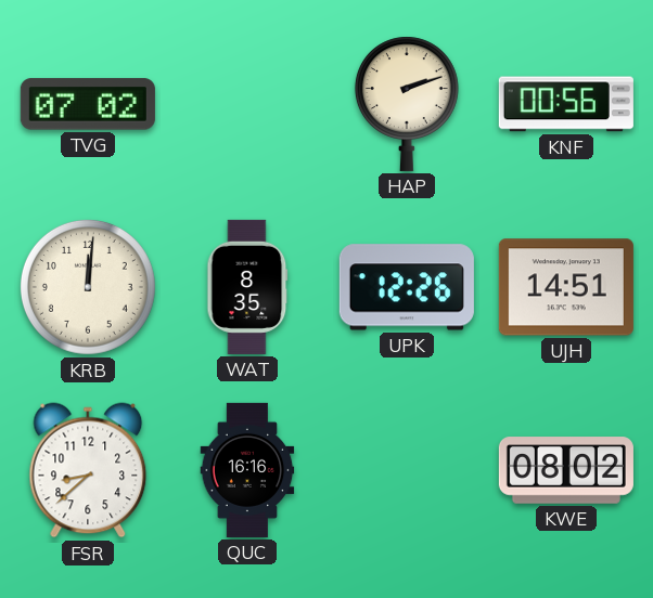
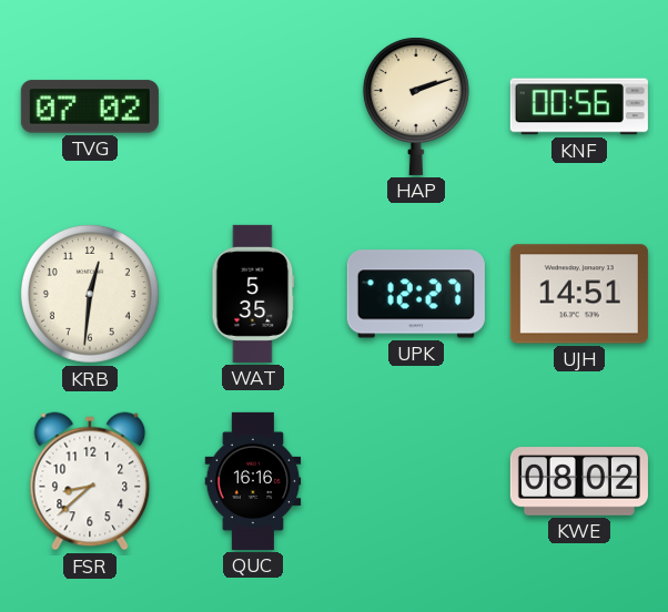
KRB: 12:01 -> 12:31
WAT: 8:35 -> 5:35
UPK: 12:26 -> 12:27
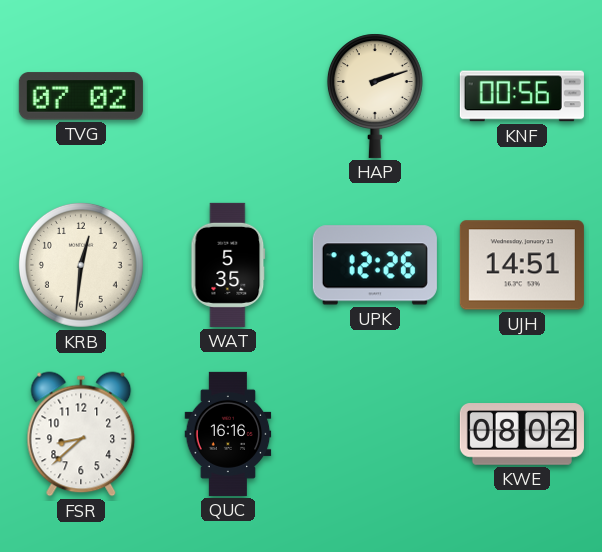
UPK: 12:27 -> 12:26
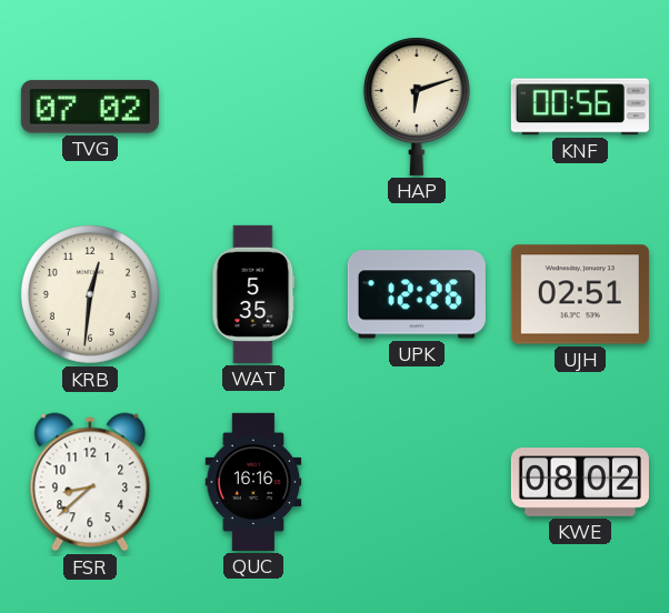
HAP: 2:12 -> 6:12
UJH: 14:51 -> 02:51
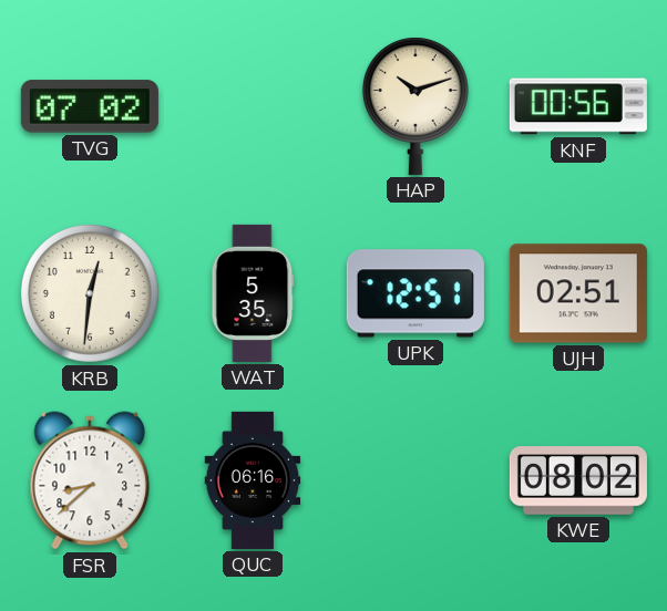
HAP: 6:12 -> 10:12
UPK: 12:26 -> 12:51
QUC: 16:16 -> 06:16
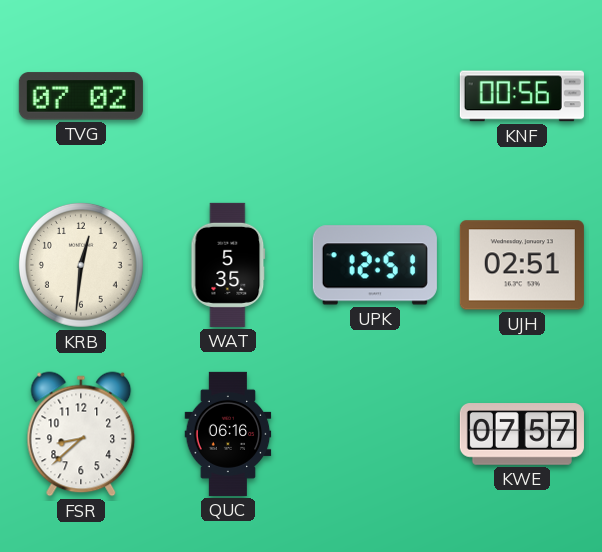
HAP: 10:12 -> none
KWE: 08:02 -> 07:57
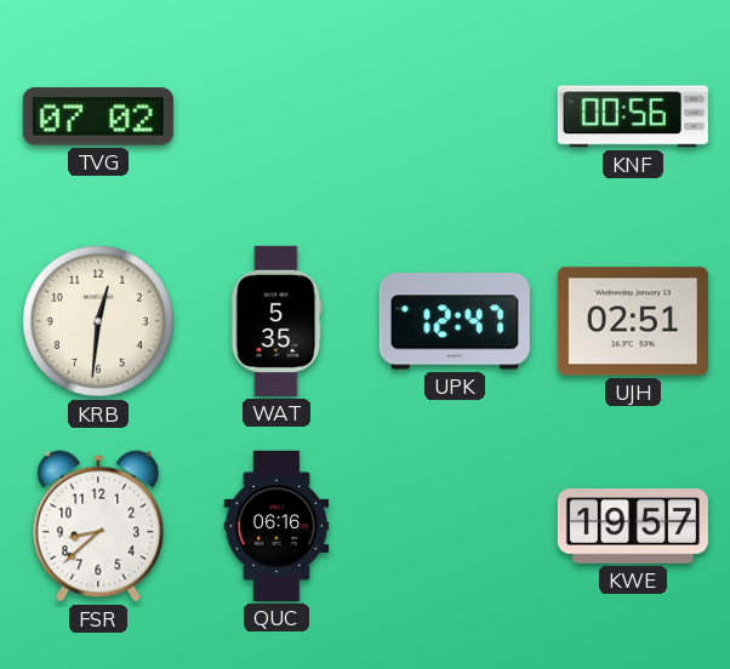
UPK: 12:51 -> 12:47
KWE: 07:57 -> 19:57
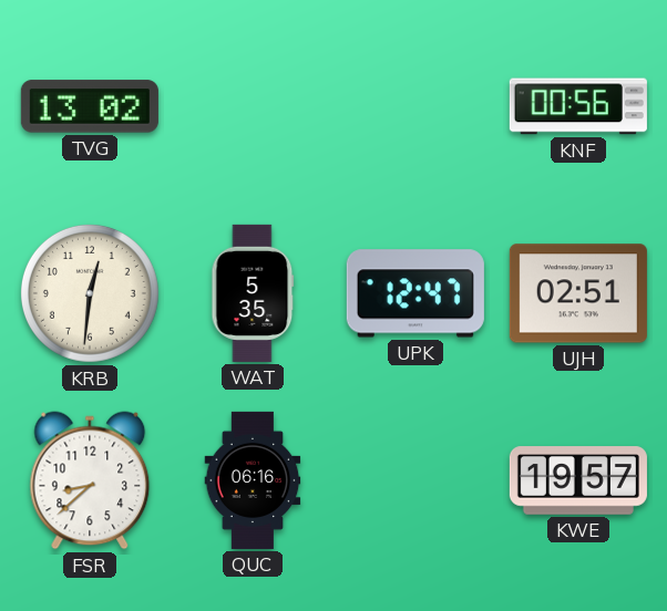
TVG: 07:02 -> 13:02
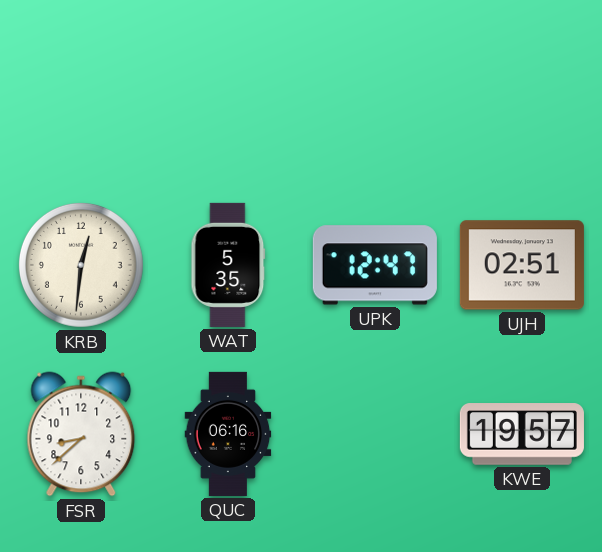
TVG: 13:02 -> none
KNF: 00:56 -> none
